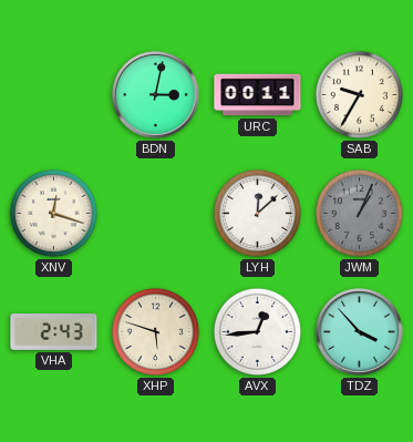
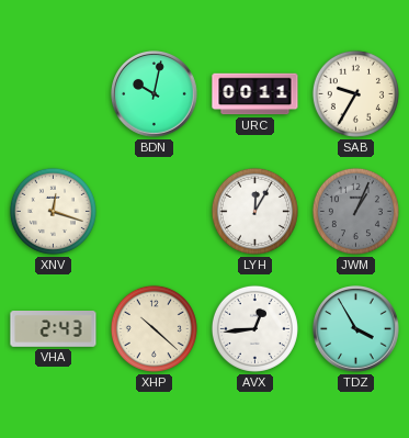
BDN: 3:02 -> 10:02
LYH: 12:08 -> 12:05
XHP: 5:48 -> 10:22
TDZ: 3:53 -> 3:55
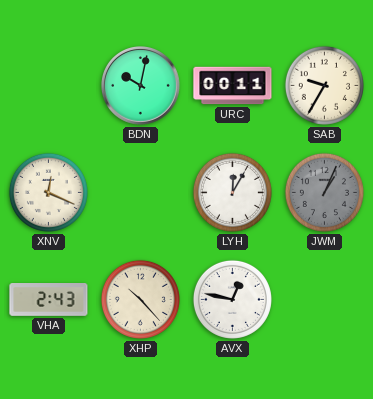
XNV: 12:18 -> 12:19
XHP: 10:22 -> 10:23
AVX: 12:44 -> 12:47
TDZ: 3:55 -> none
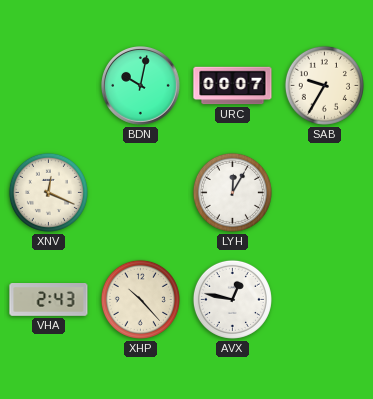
URC: 00:11 -> 00:07
JWM: 1:04 -> none
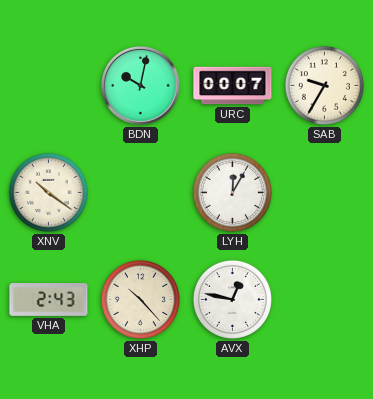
XNV: 12:19 -> 10:21
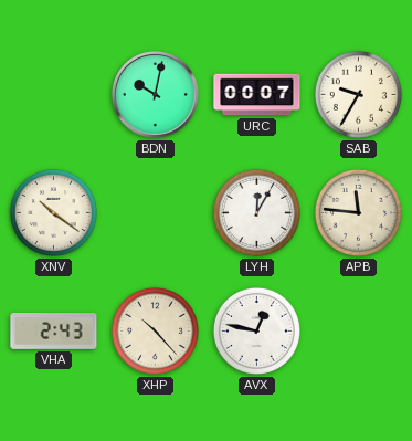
APB: none -> 11:46
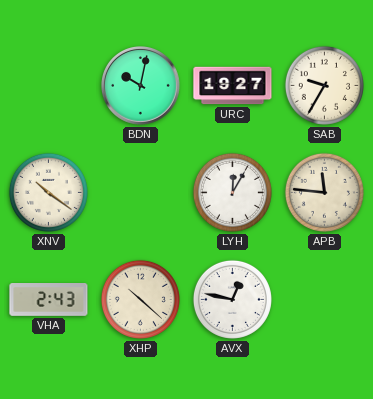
URC: 00:07 -> 19:27
XHP: 10:23 -> 10:22
